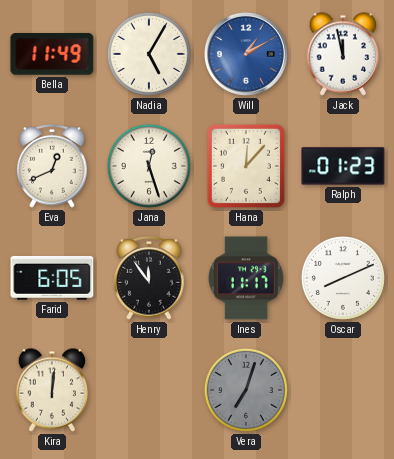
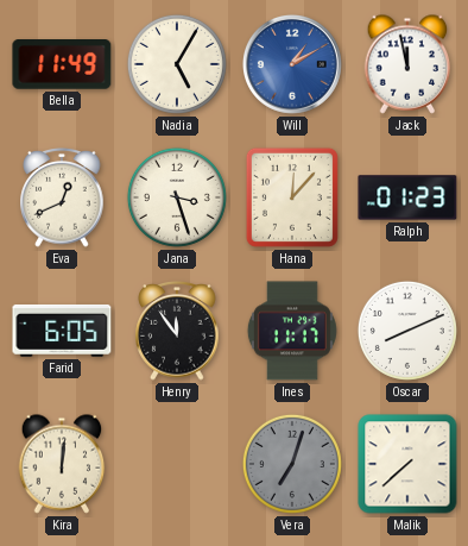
Jana: 12:27 -> 3:27
Malik: none -> 7:38
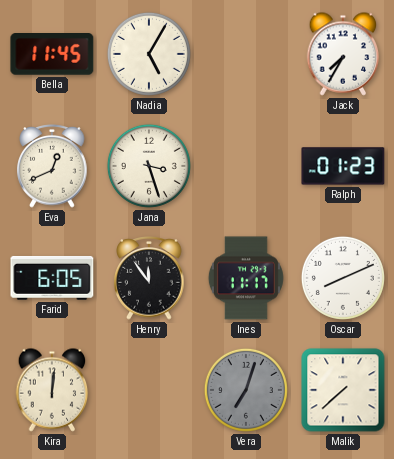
Bella: 11:49 -> 11:45
Will: 1:10 -> none
Jack: 11:58 -> 7:35
Hana: 12:07 -> none
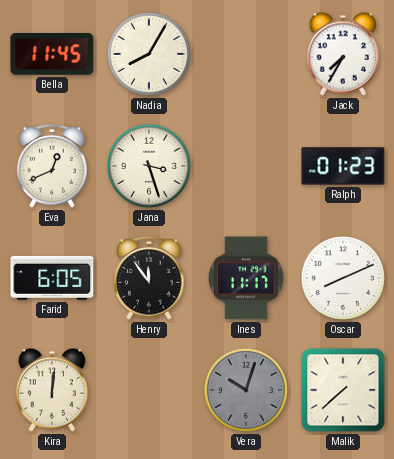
Nadia: 5:05 -> 8:05
Vera: 7:03 -> 10:03
